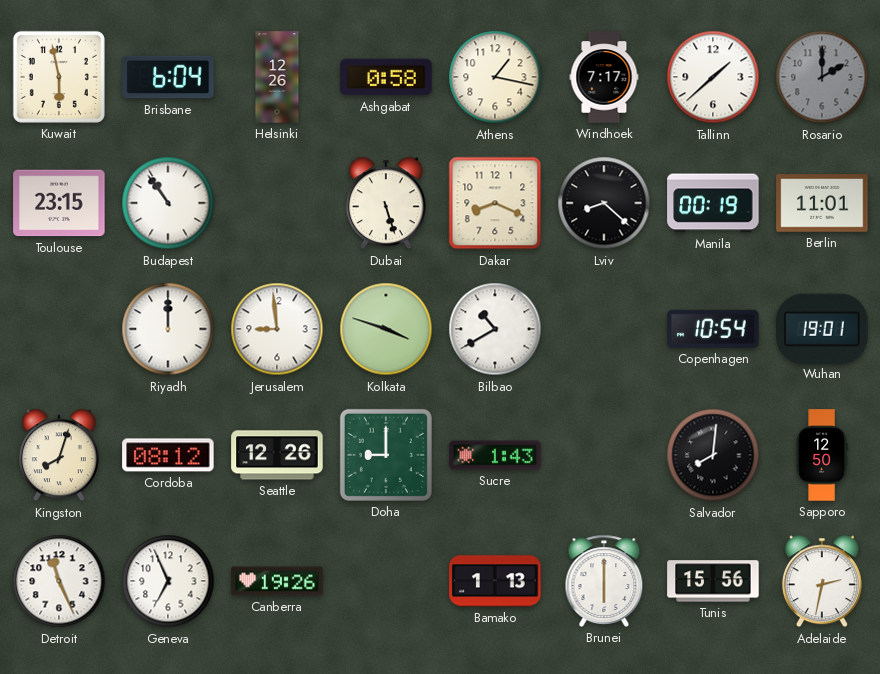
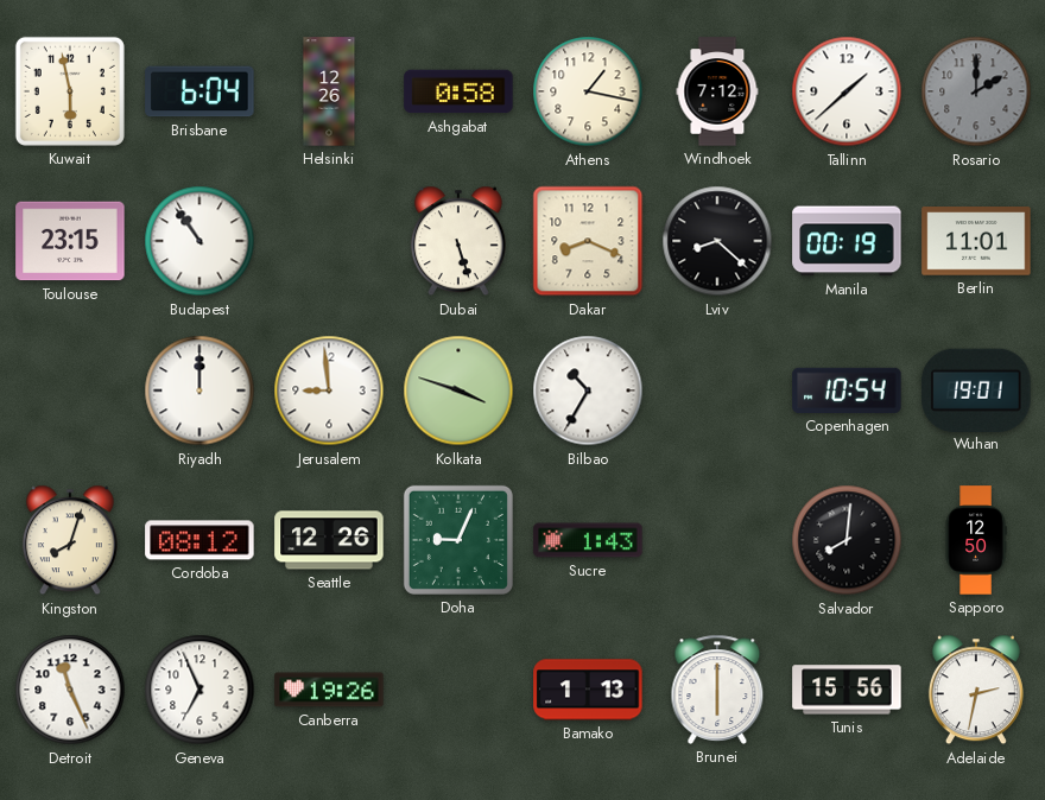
Windhoek: 7:17 -> 7:12
Bilbao: 10:40 -> 10:35
Doha: 9:00 -> 9:04
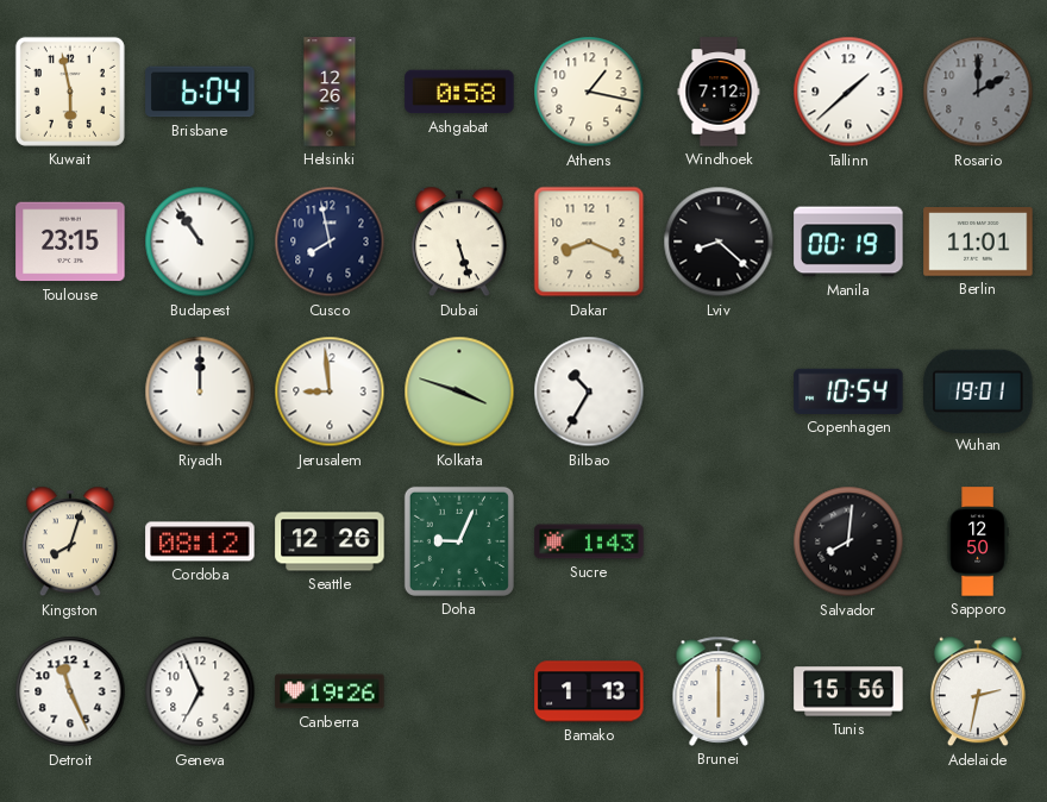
Cusco: none -> 7:58
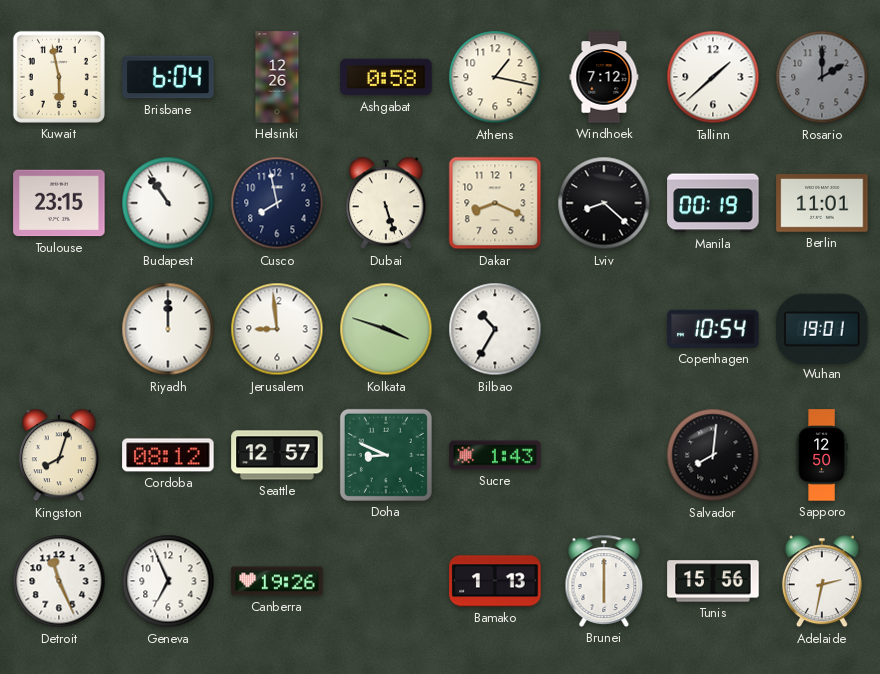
Seattle: 12:26 -> 12:57
Doha: 9:04 -> 8:49
